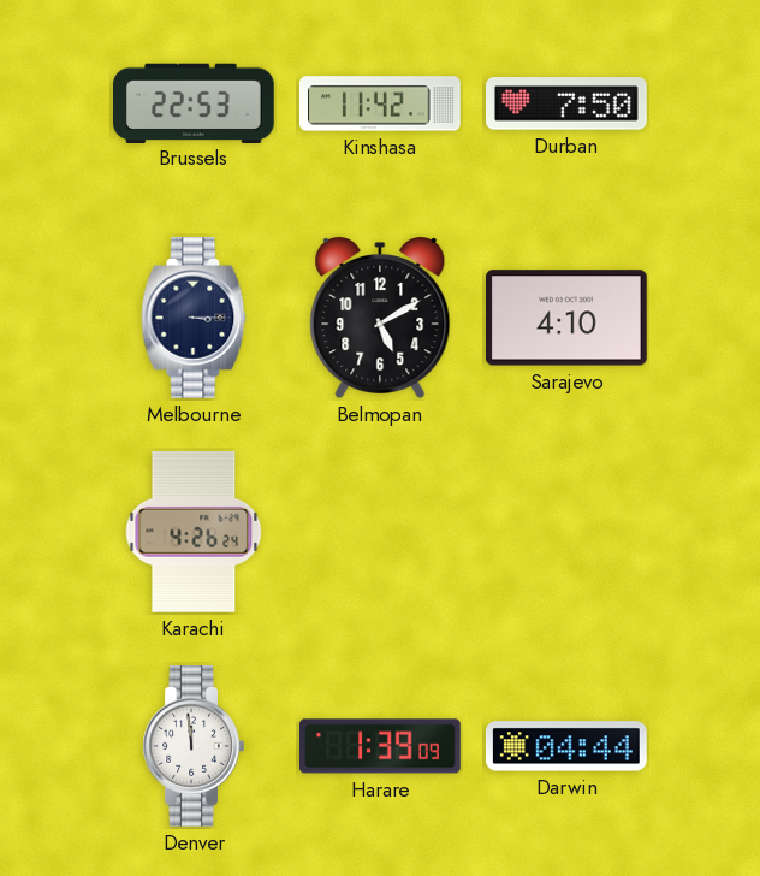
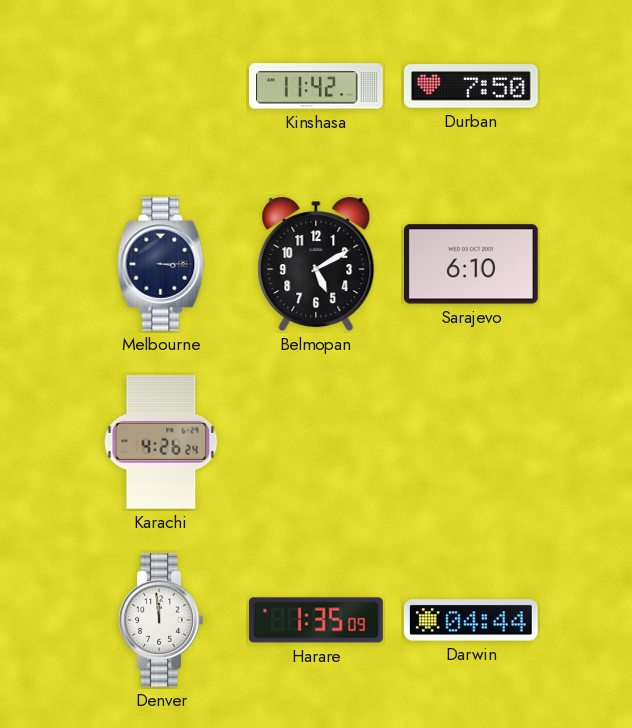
Brussels: 22:53 -> none
Sarajevo: 4:10 -> 6:10
Harare: 1:39 -> 1:35
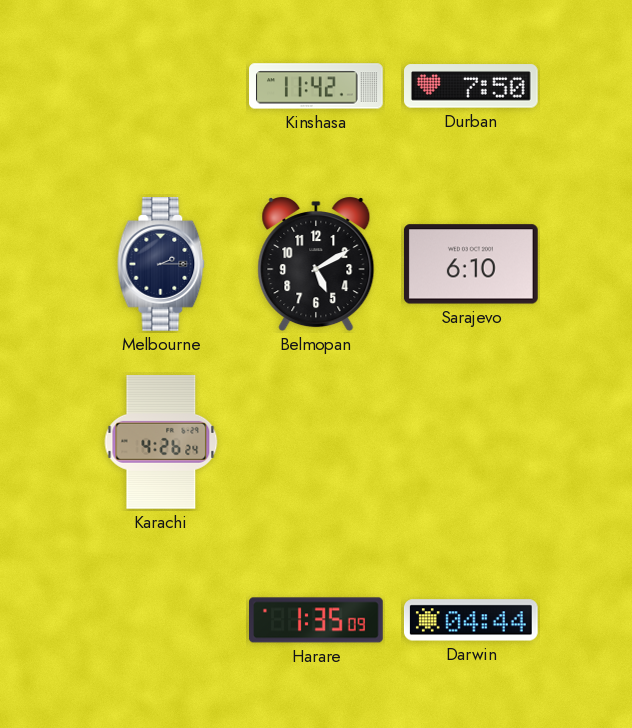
Melbourne: 3:15 -> 2:15
Denver: 11:59 -> none
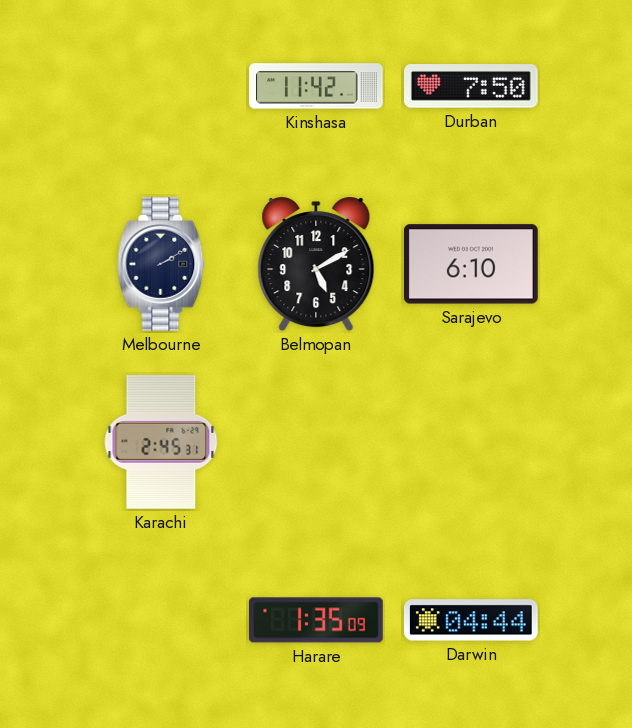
Melbourne: 2:15 -> 2:10
Karachi: 4:26 -> 2:45
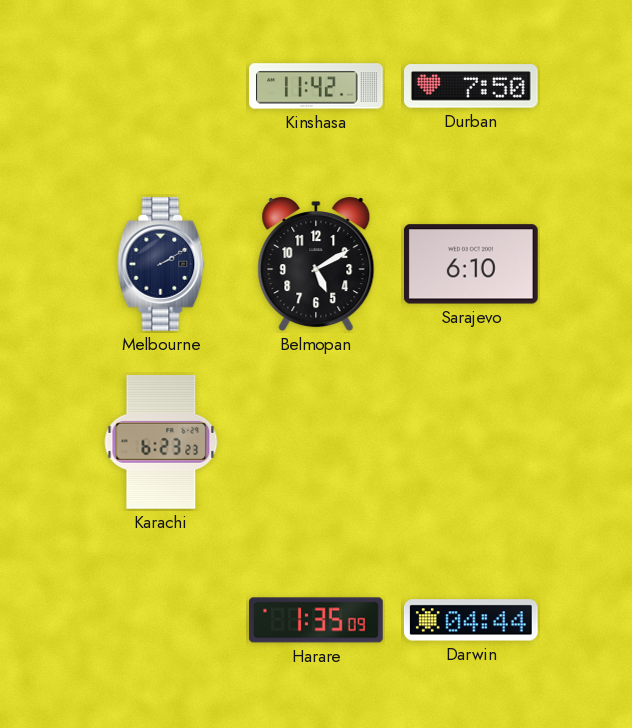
Karachi: 2:45 -> 6:23
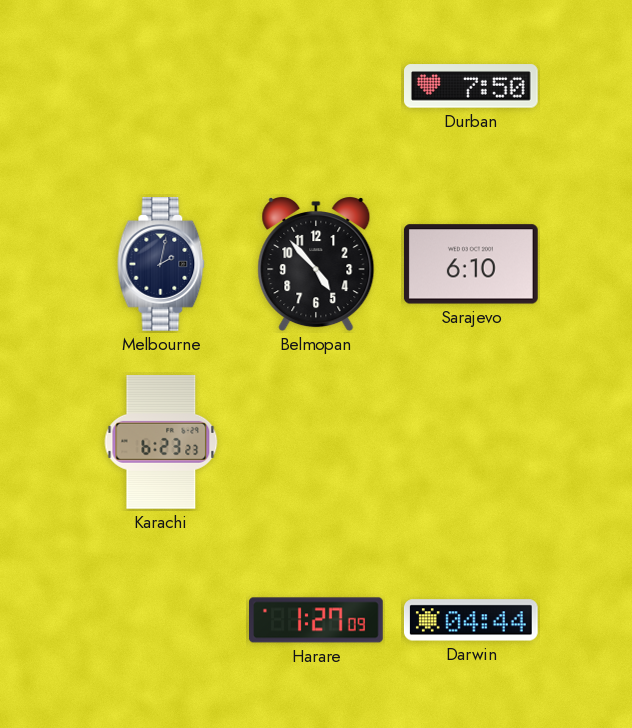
Kinshasa: 11:42 -> none
Melbourne: 2:10 -> 2:02
Belmopan: 5:10 -> 4:53
Harare: 1:35 -> 1:27
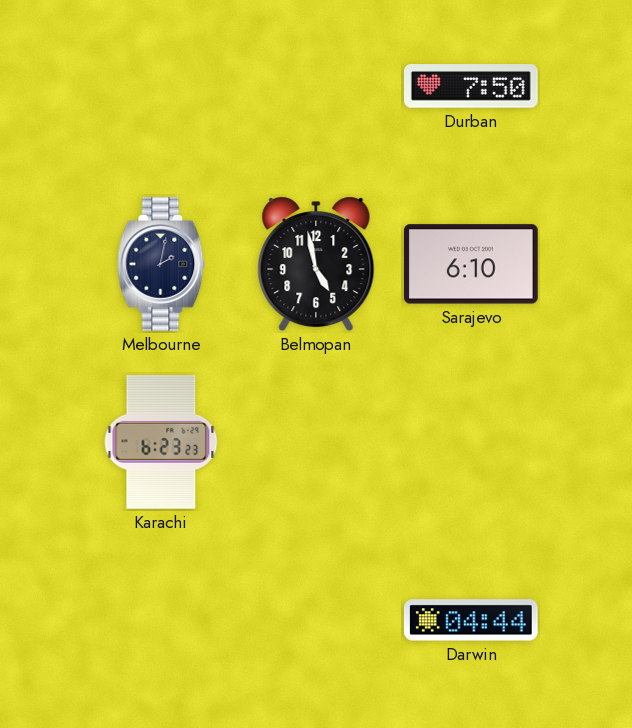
Belmopan: 4:53 -> 4:58
Harare: 1:27 -> none
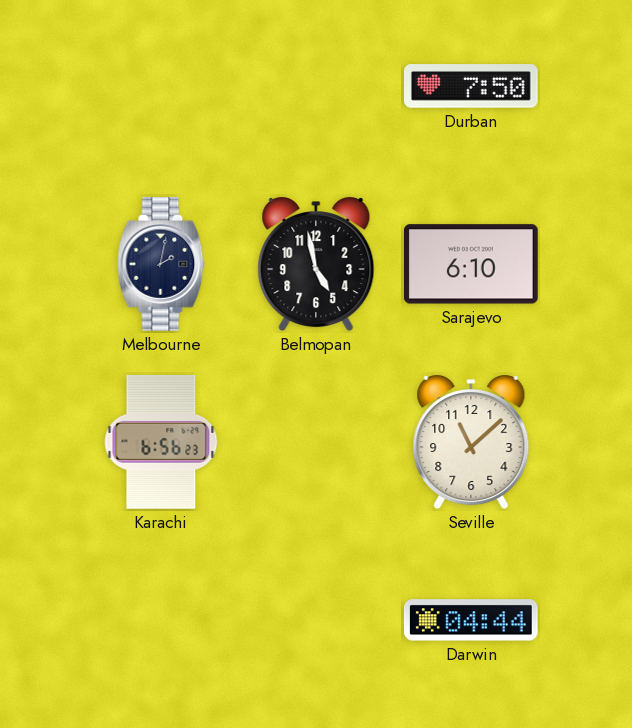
Karachi: 6:23 -> 6:56
Seville: none -> 11:08
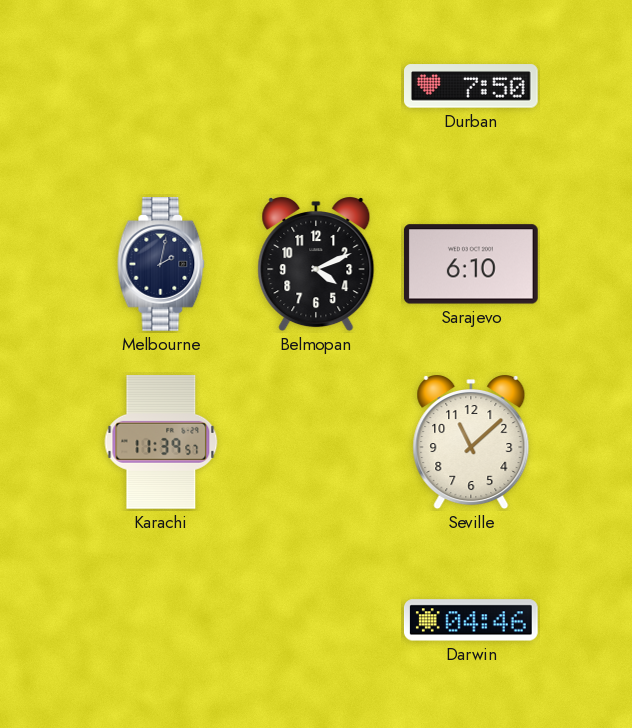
Belmopan: 4:58 -> 4:11
Karachi: 6:56 -> 11:39
Darwin: 04:44 -> 04:46
